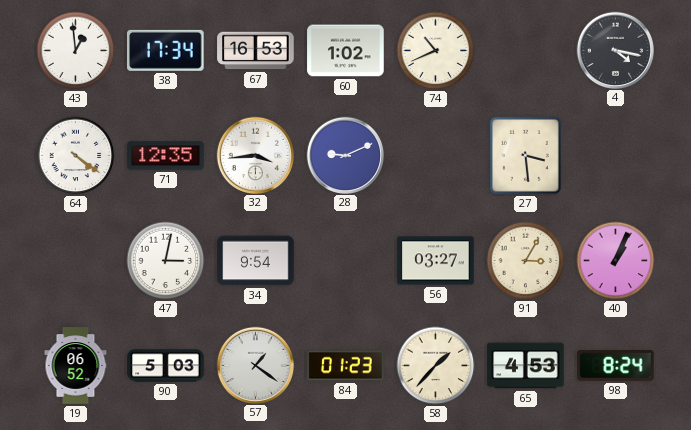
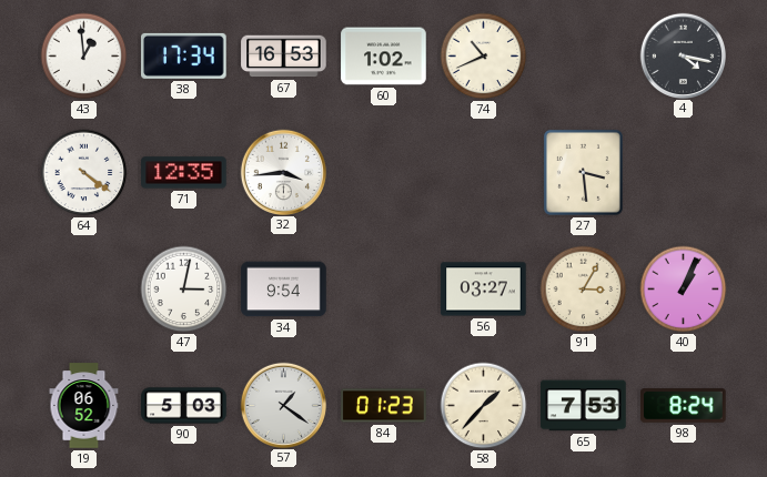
28: 9:11 -> none
65: 4:53 -> 7:53
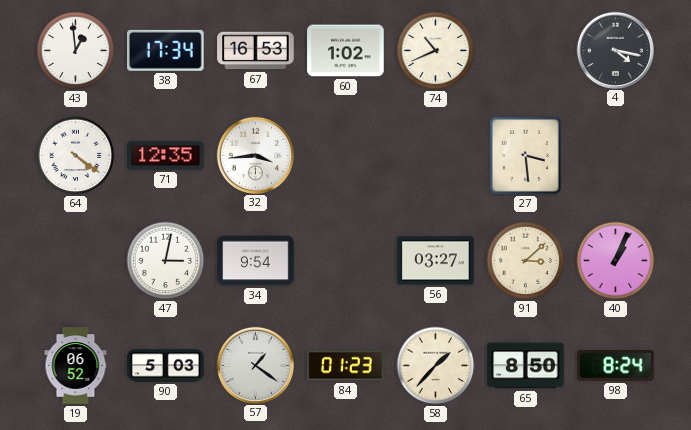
91: 3:05 -> 3:08
65: 7:53 -> 8:50
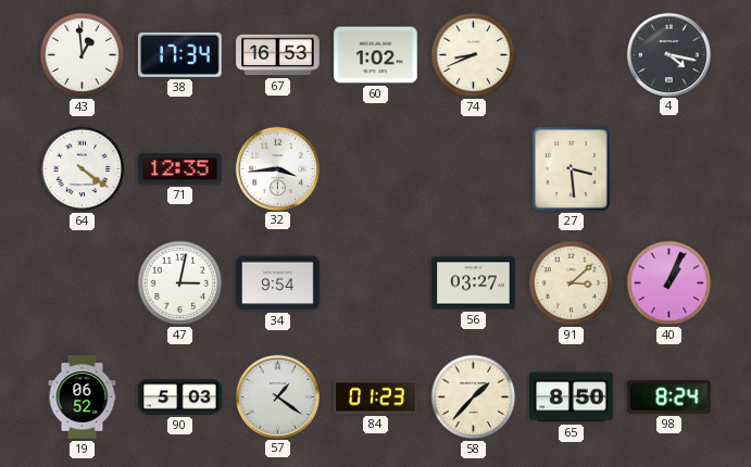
74: 10:41 -> 8:41
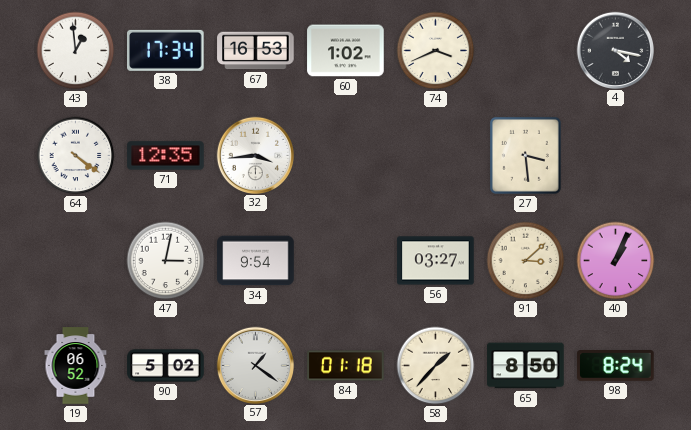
74: 8:41 -> 3:41
90: 5:03 -> 5:02
84: 01:23 -> 01:18
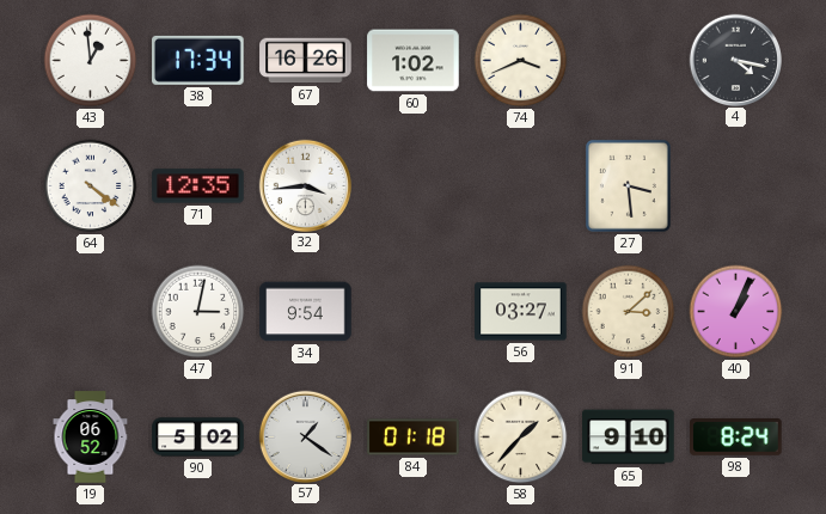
67: 16:53 -> 16:26
65: 8:50 -> 9:10
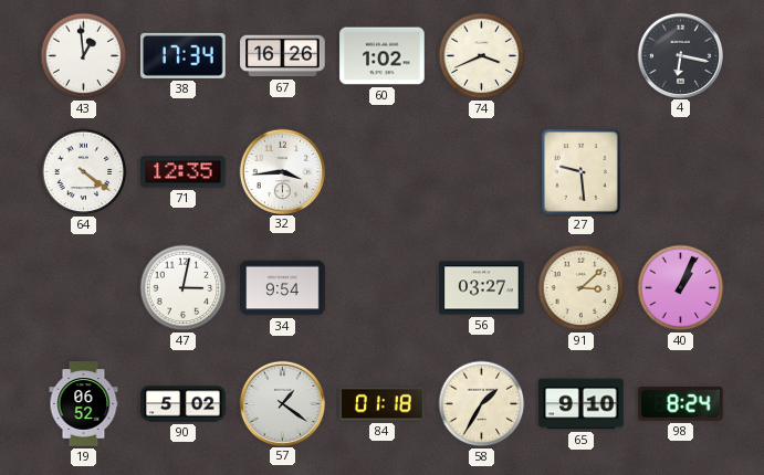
4: 4:17 -> 6:17
27: 3:29 -> 9:29
58: 1:37 -> 1:35
